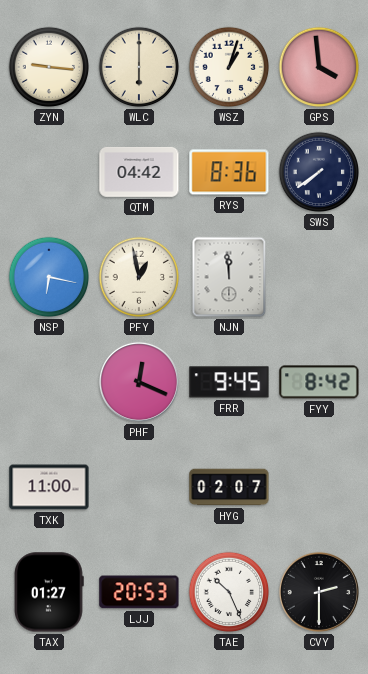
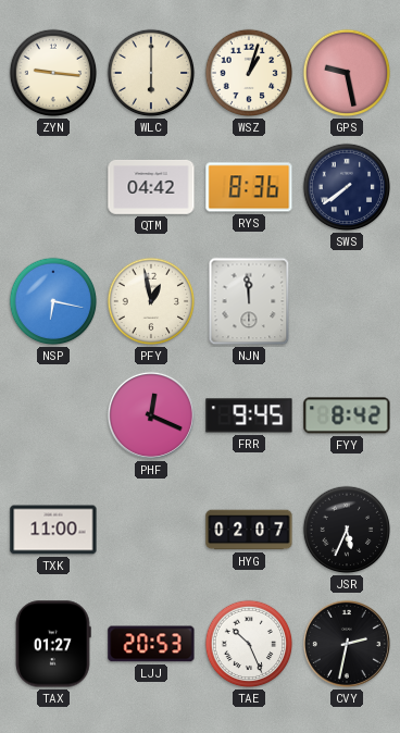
GPS: 3:59 -> 9:28
JSR: none -> 5:34
CVY: 2:30 -> 2:32
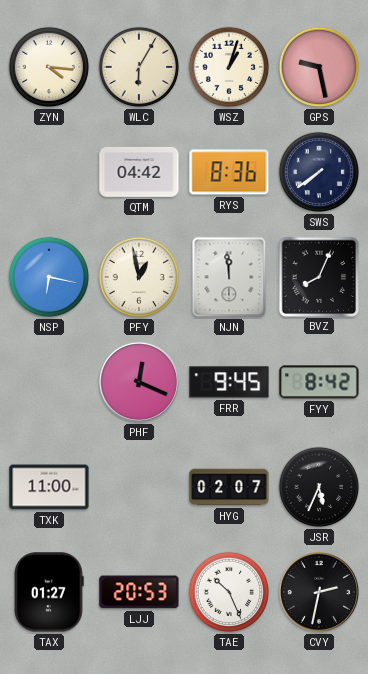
ZYN: 9:16 -> 4:16
WLC: 6:00 -> 6:05
BVZ: none -> 8:04
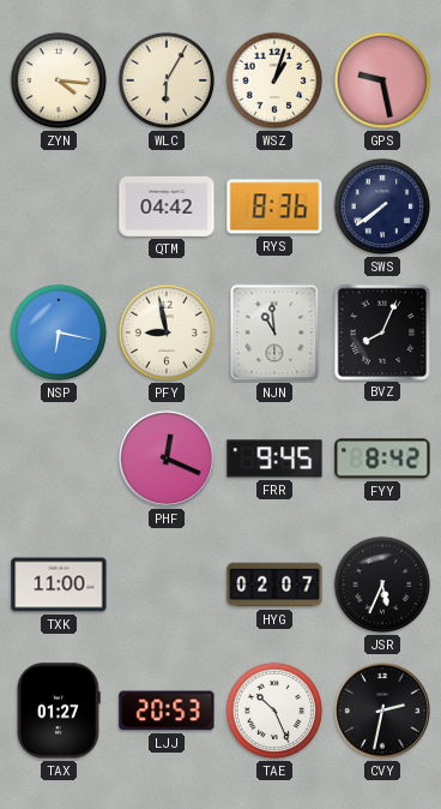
PFY: 12:58 -> 8:58
NJN: 11:59 -> 10:59
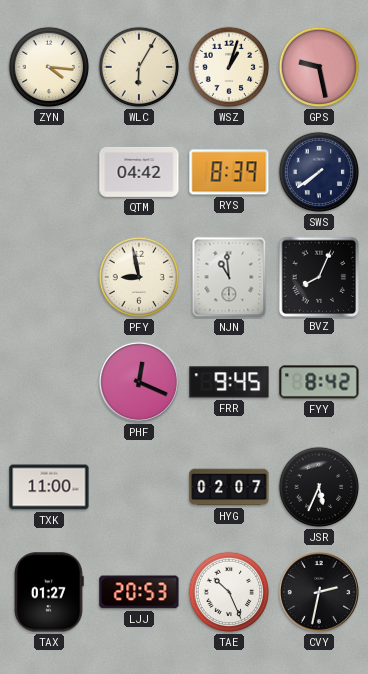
RYS: 8:36 -> 8:39
NSP: 6:17 -> none
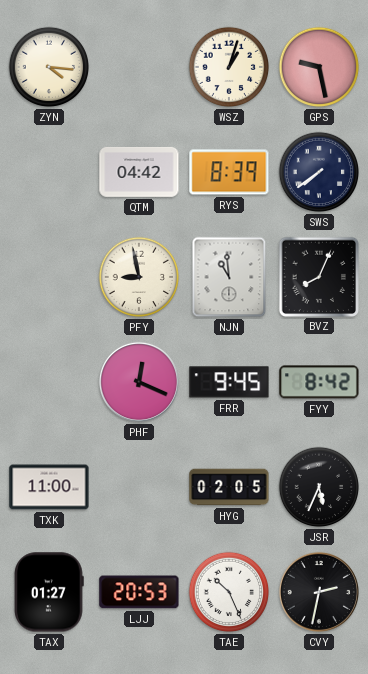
WLC: 6:05 -> none
HYG: 02:07 -> 02:05
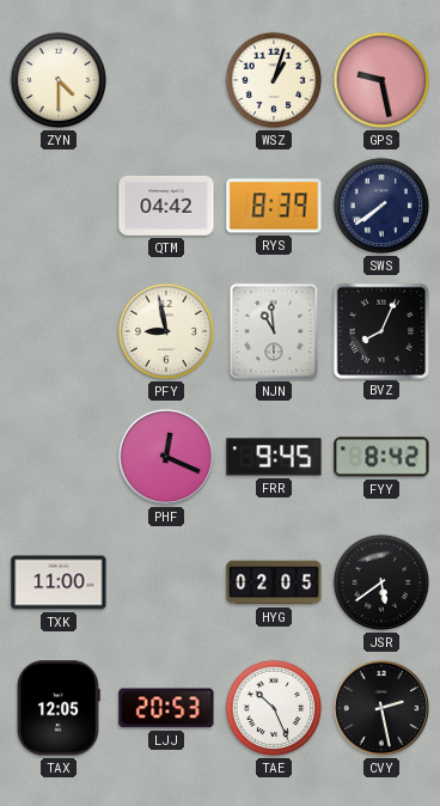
ZYN: 4:16 -> 4:30
JSR: 5:34 -> 5:39
TAX: 01:27 -> 12:05
CVY: 2:32 -> 2:28
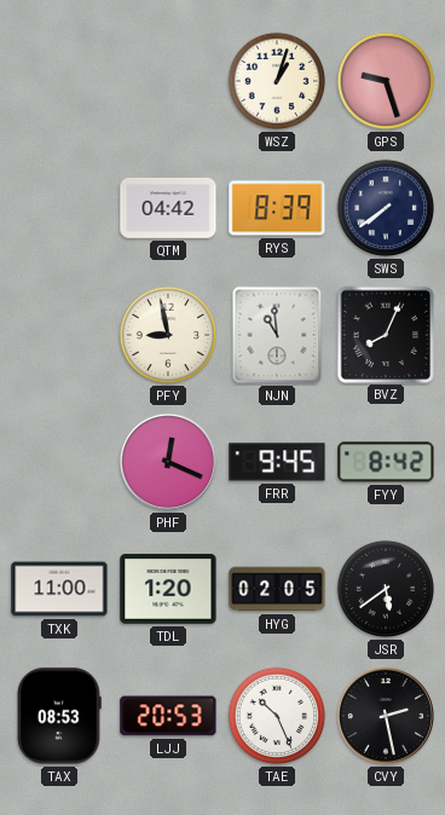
ZYN: 4:30 -> none
GPS: 9:28 -> 9:27
TDL: none -> 1:20
TAX: 12:05 -> 08:53
